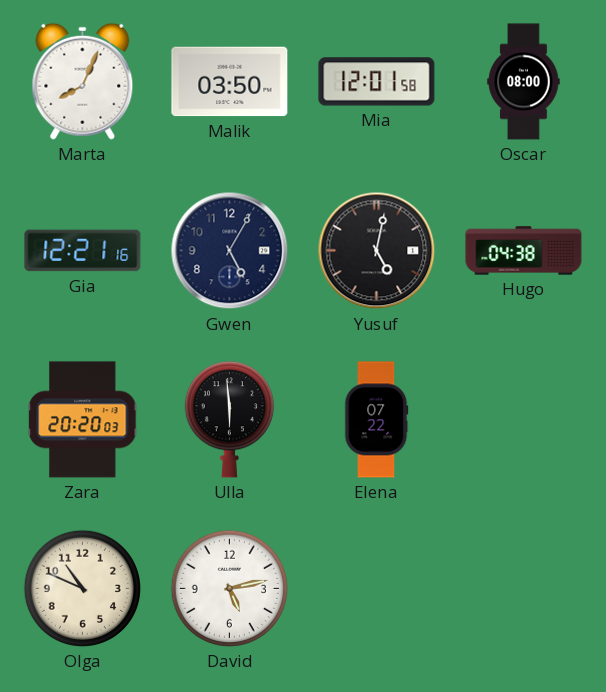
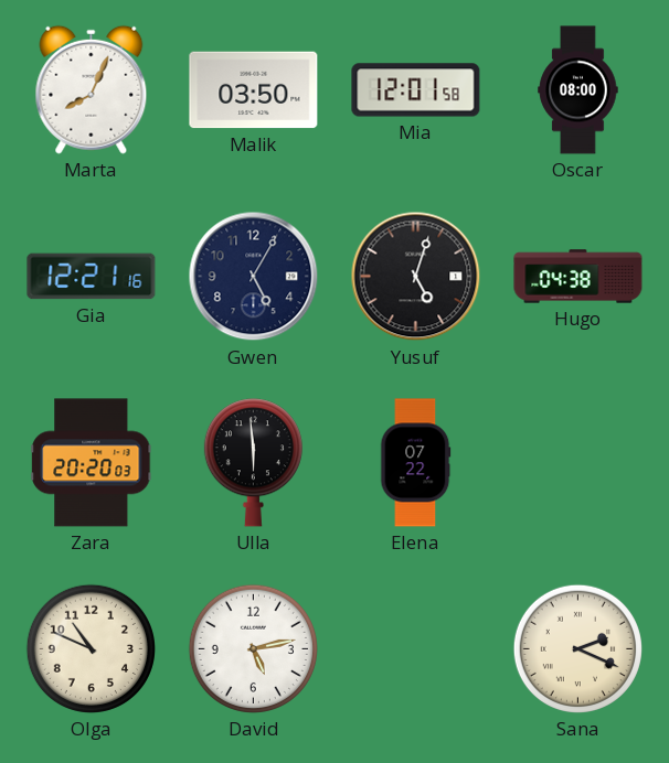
Yusuf: 5:02 -> 5:03
Sana: none -> 2:19
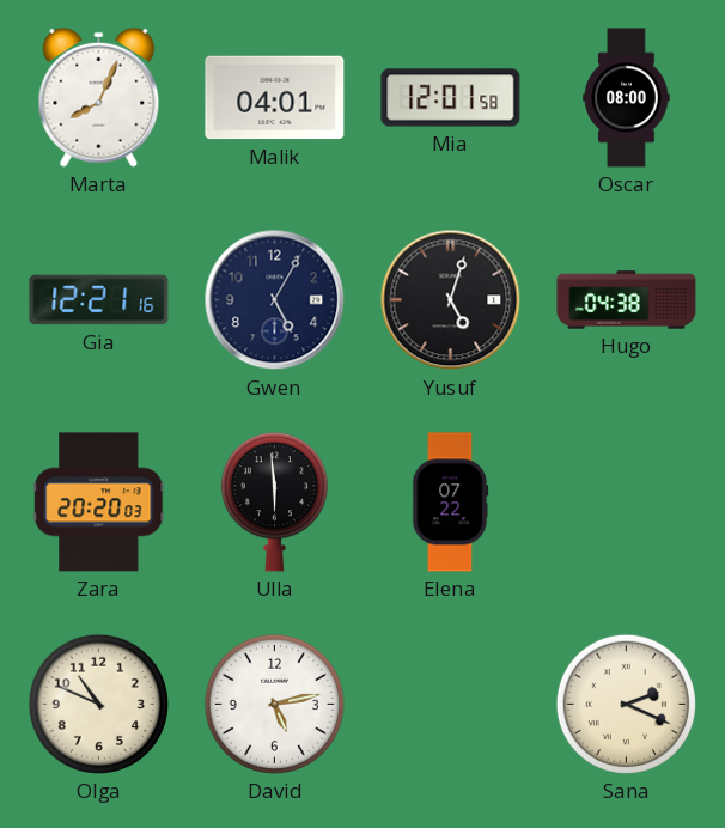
Malik: 03:50 -> 04:01
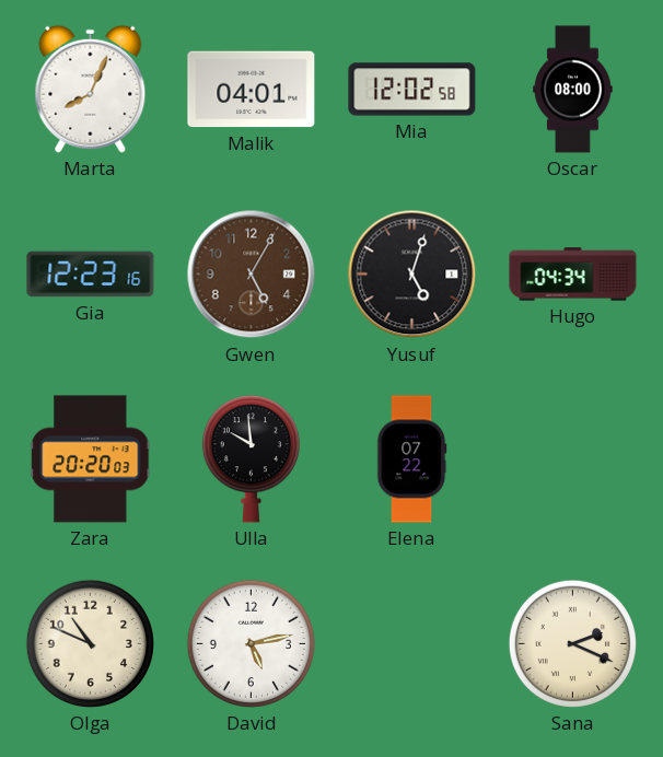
Mia: 12:01 -> 12:02
Gia: 12:21 -> 12:23
Gwen dial: navy -> brown
Hugo: 04:38 -> 04:34
Ulla: 5:59 -> 9:59
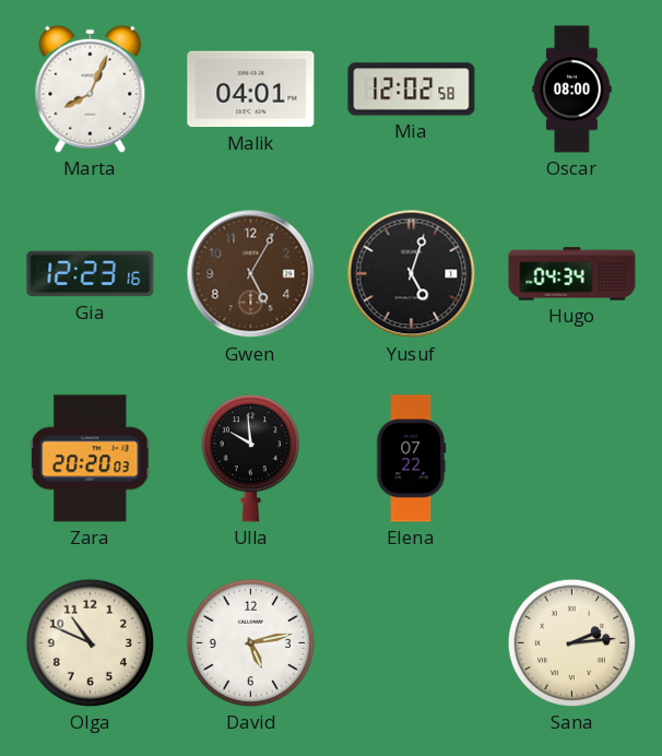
Sana: 2:19 -> 2:14
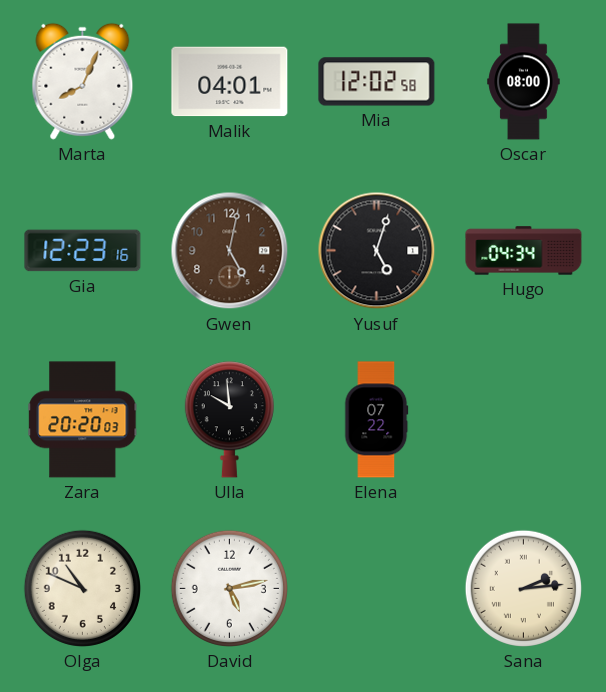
Gwen: 5:05 -> 5:02
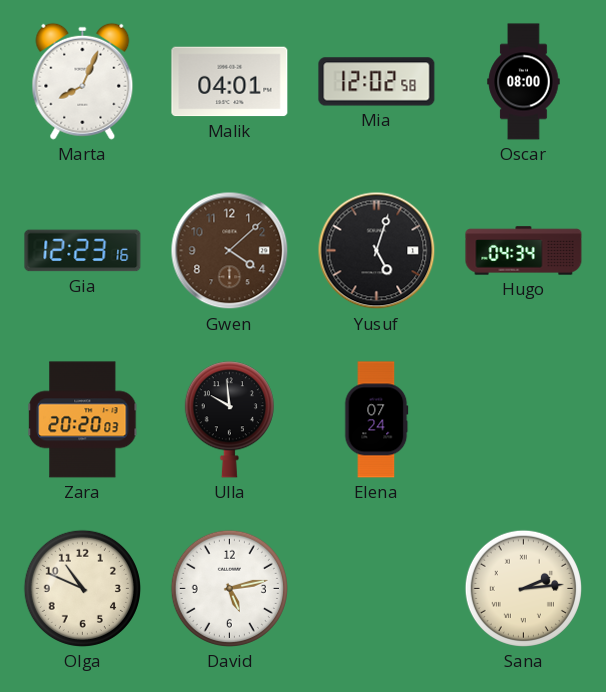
Gwen: 5:02 -> 4:08
Elena: 07:22 -> 07:24
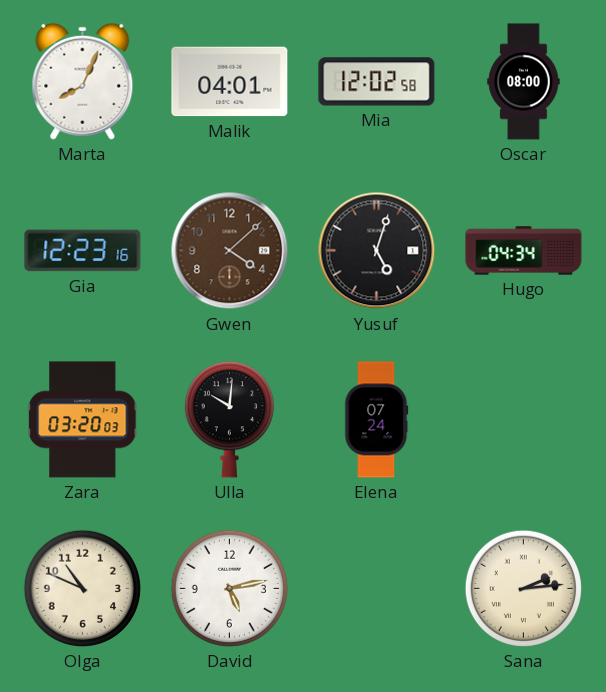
Zara: 20:20 -> 03:20
Ulla: 9:59 -> 10:01
